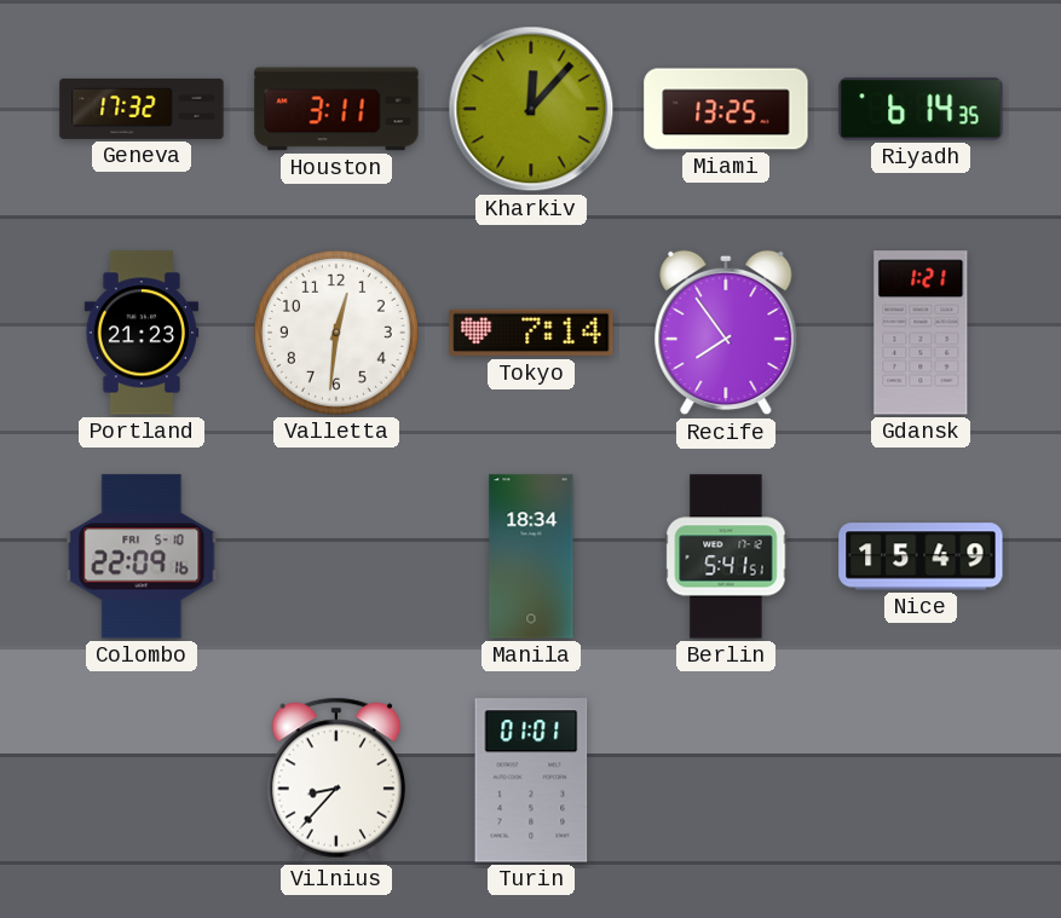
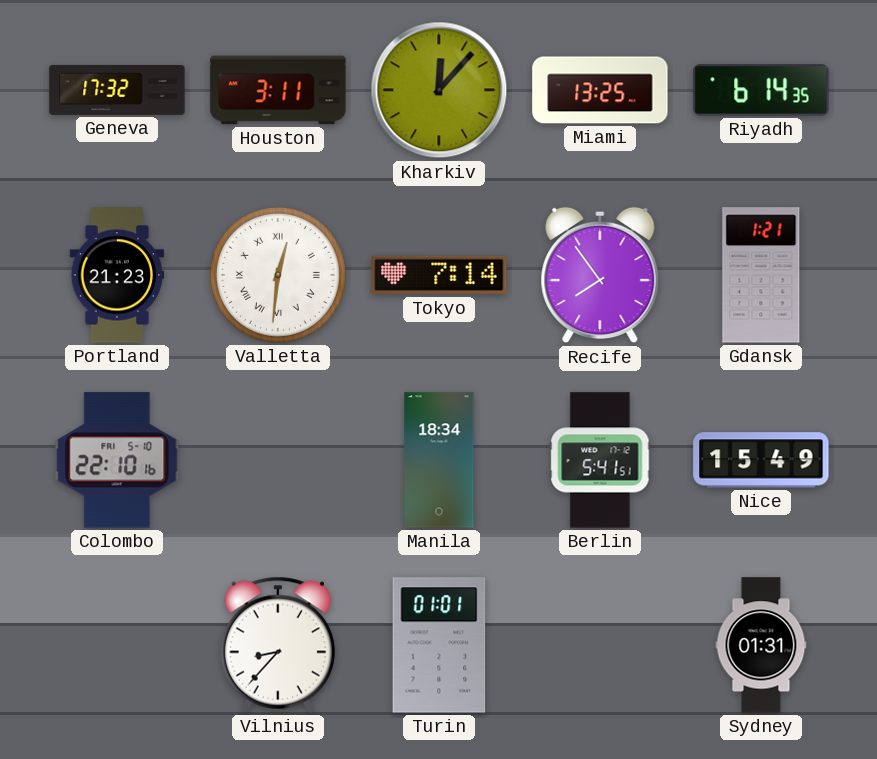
Valletta numerals: Arabic -> Roman
Colombo: 22:09 -> 22:10
Sydney: none -> 01:31
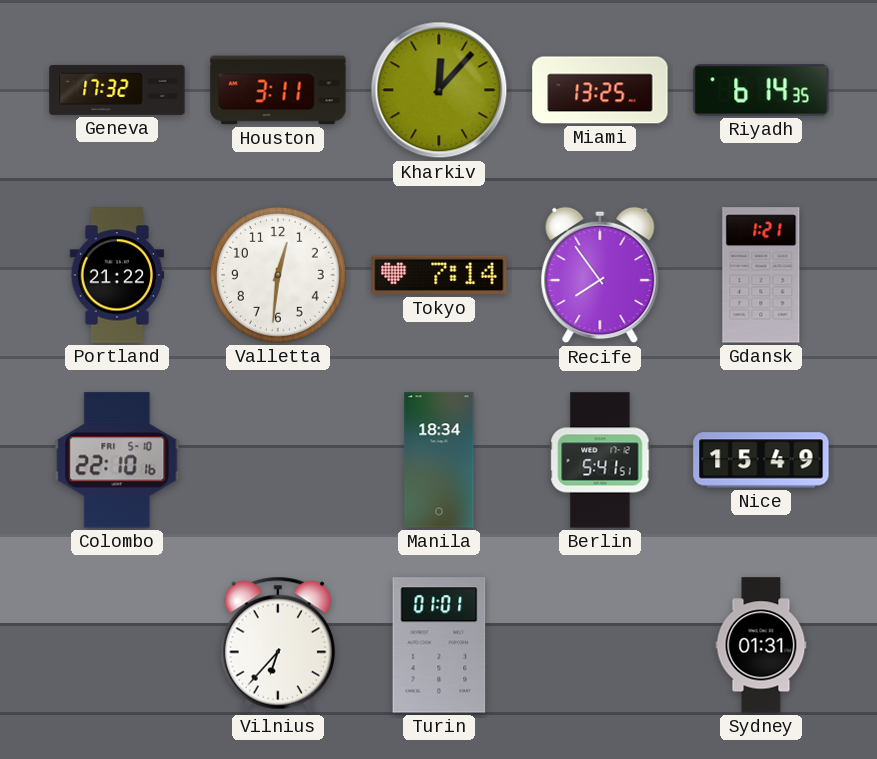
Portland: 21:23 -> 21:22
Valletta numerals: Roman -> Arabic
Vilnius: 8:37 -> 6:37
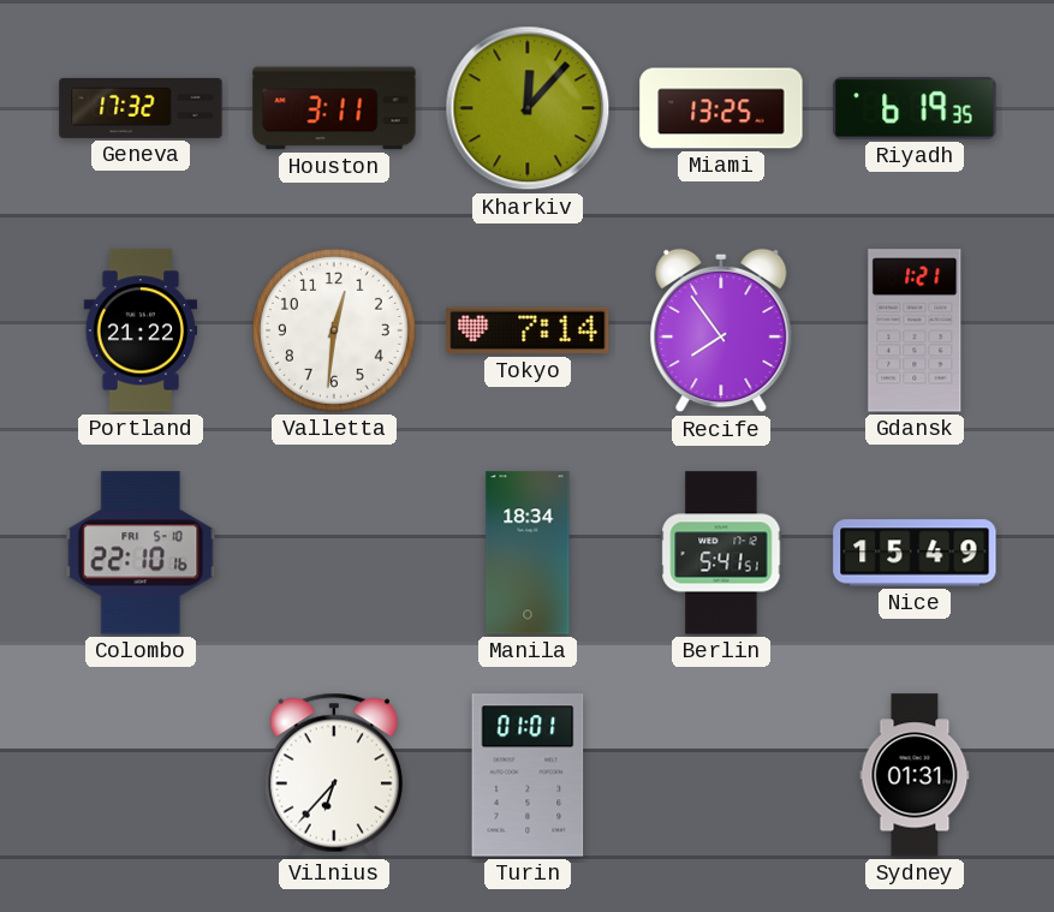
Riyadh: 6:14 -> 6:19
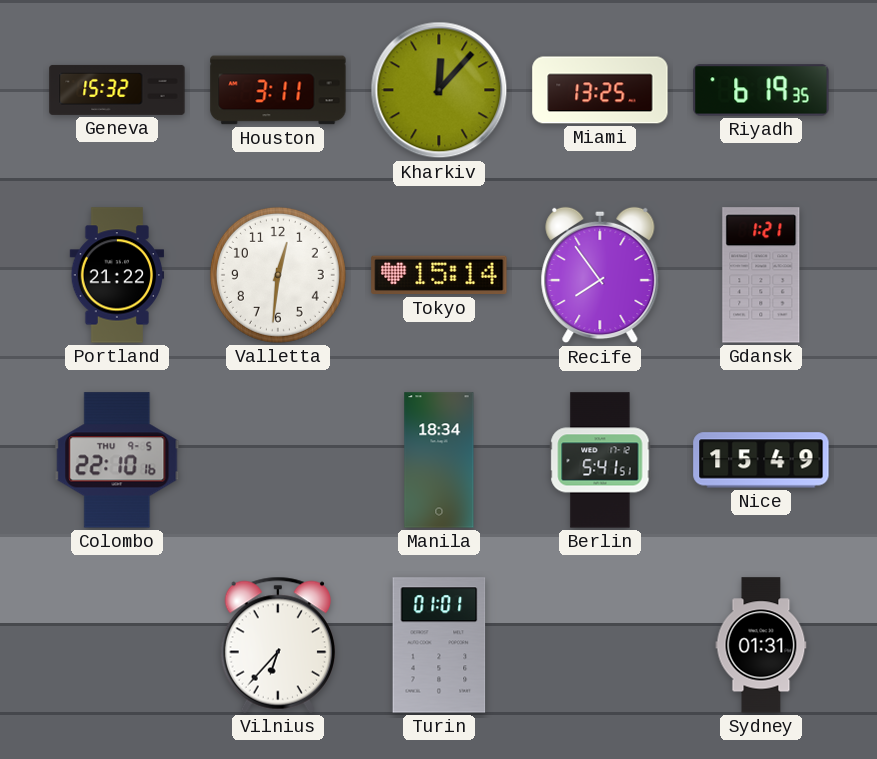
Geneva: 17:32 -> 15:32
Tokyo: 7:14 -> 15:14
Colombo date: FRI 5-10 -> THU 9-5
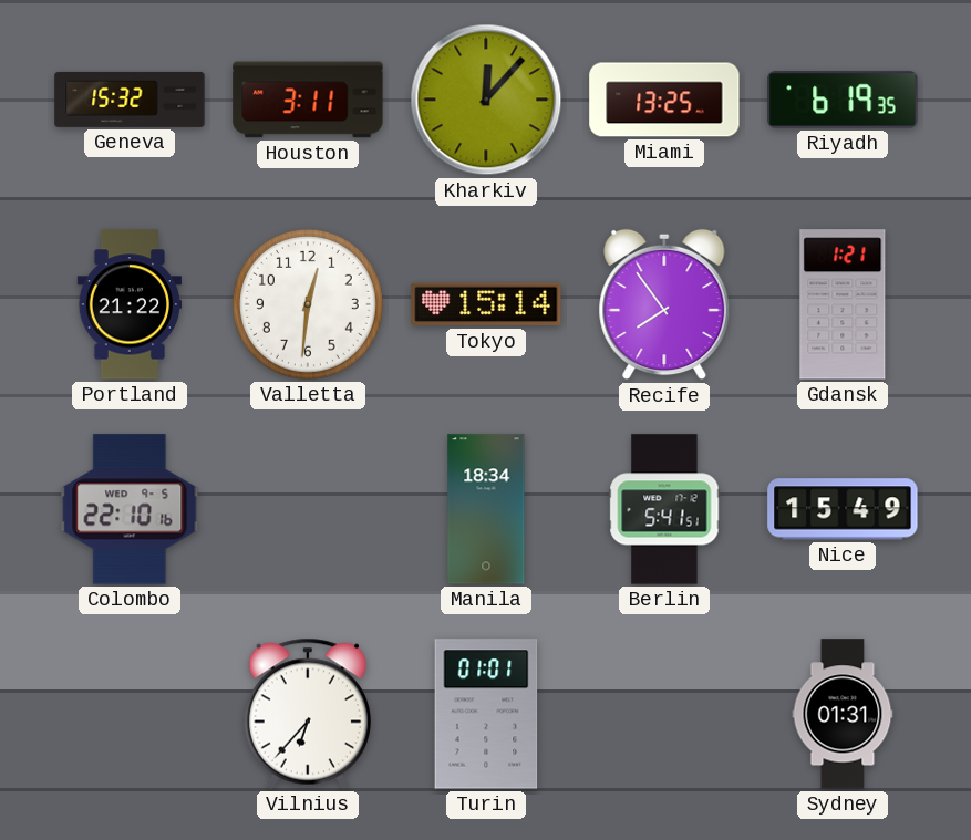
Colombo date: THU 9-5 -> WED 9-5
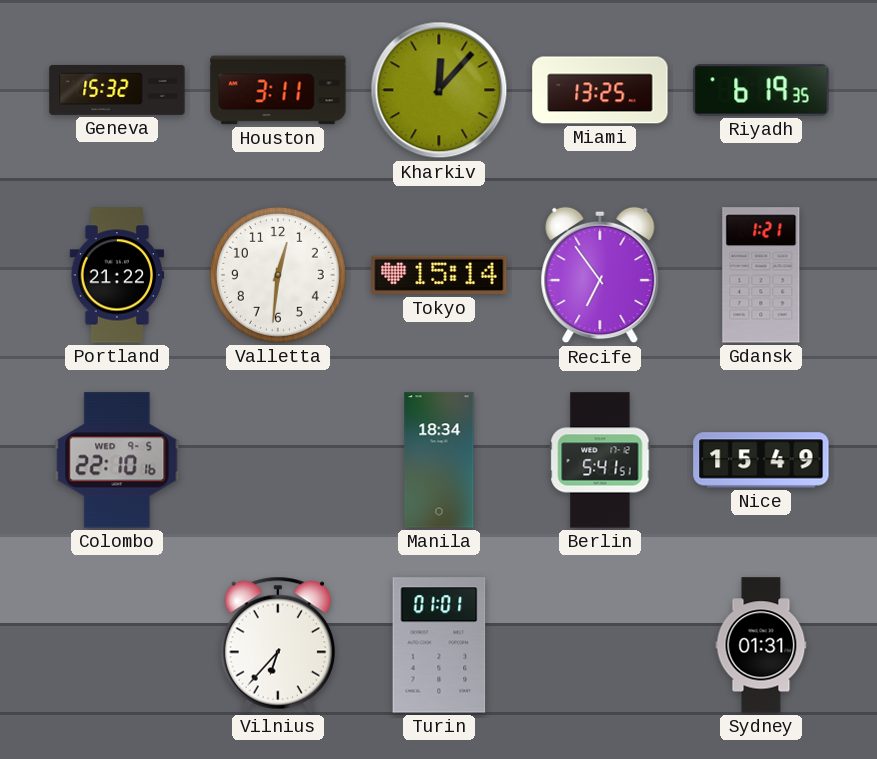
Recife: 7:54 -> 6:54
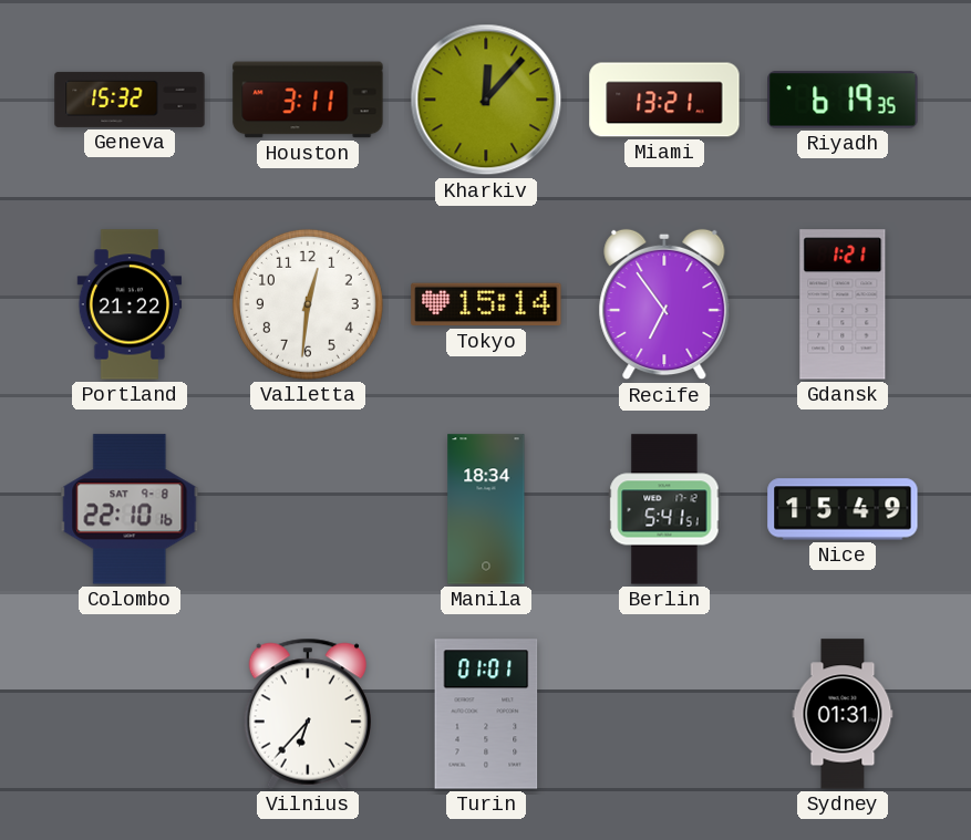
Miami: 13:25 -> 13:21
Colombo date: WED 9-5 -> SAT 9-8
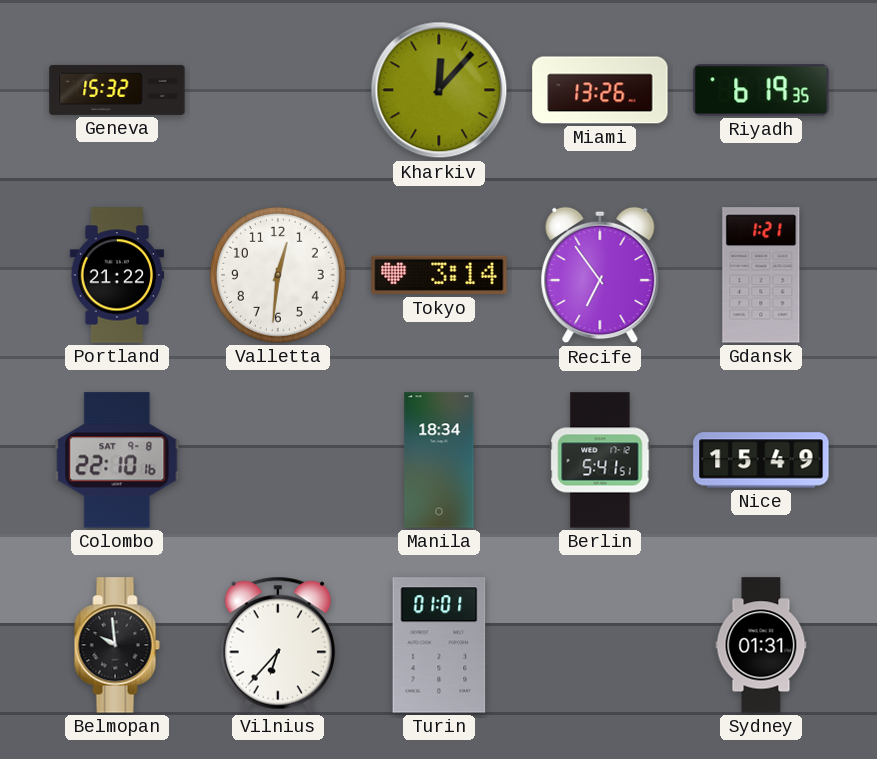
Houston: 3:11 -> none
Miami: 13:21 -> 13:26
Tokyo: 15:14 -> 3:14
Belmopan: none -> 9:59
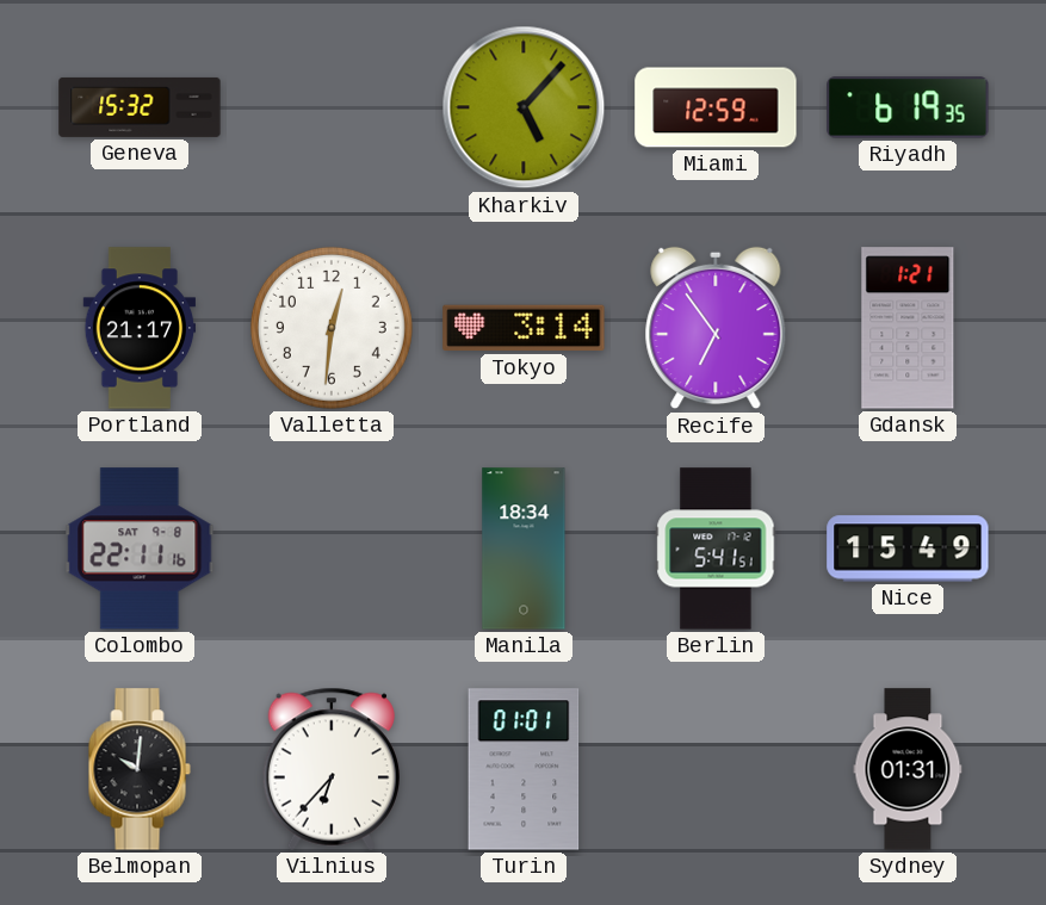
Kharkiv: 12:07 -> 5:07
Miami: 13:26 -> 12:59
Portland: 21:22 -> 21:17
Colombo: 22:10 -> 22:11
Belmopan: 9:59 -> 10:01
